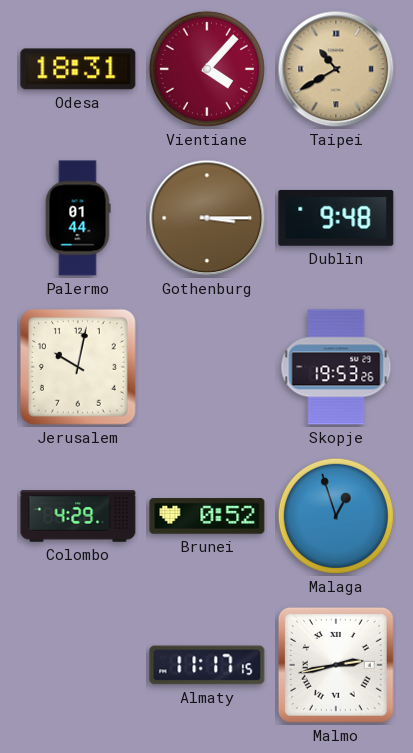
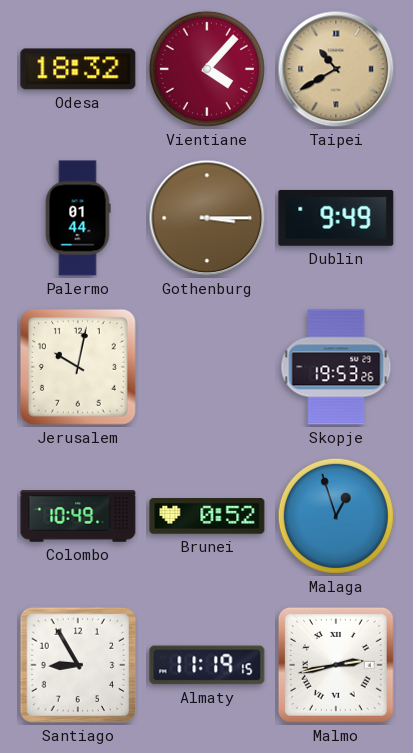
Odesa: 18:31 -> 18:32
Dublin: 9:48 -> 9:49
Colombo: 4:29 -> 10:49
Santiago: none -> 8:55
Almaty: 11:17 -> 11:19
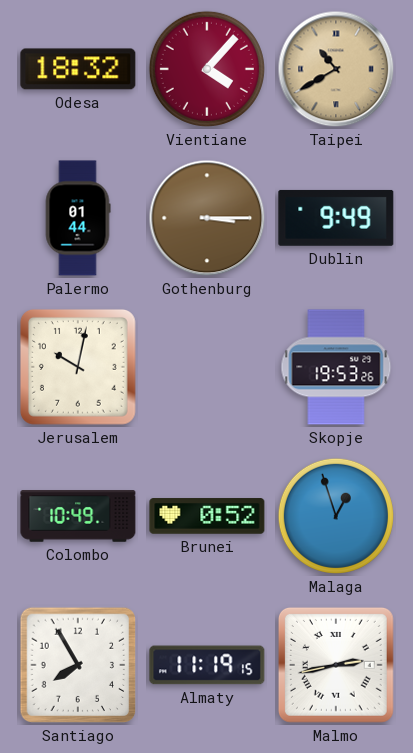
Santiago: 8:55 -> 7:55
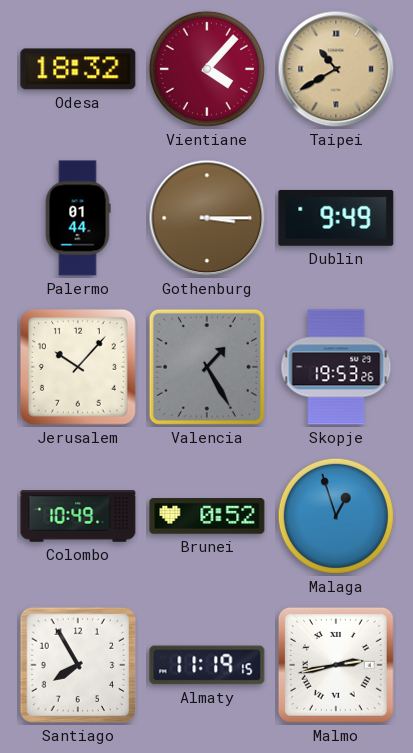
Jerusalem: 10:02 -> 10:07
Valencia: none -> 1:25
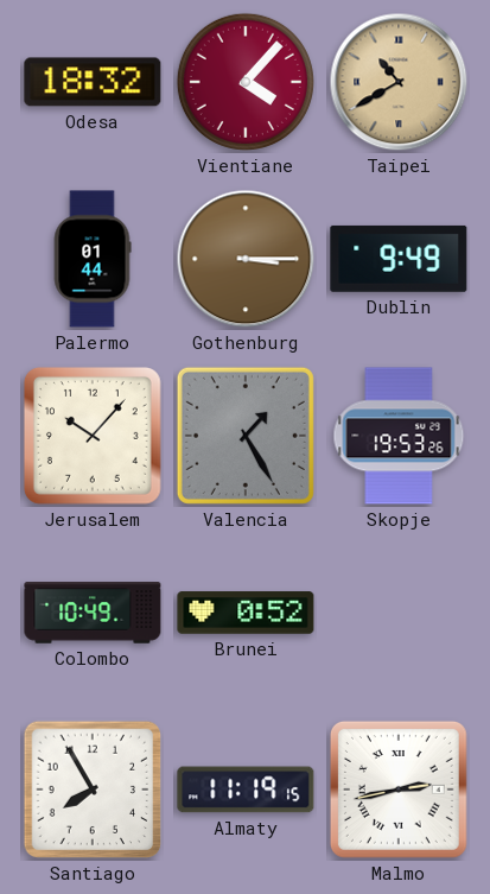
Malaga: 12:57 -> none
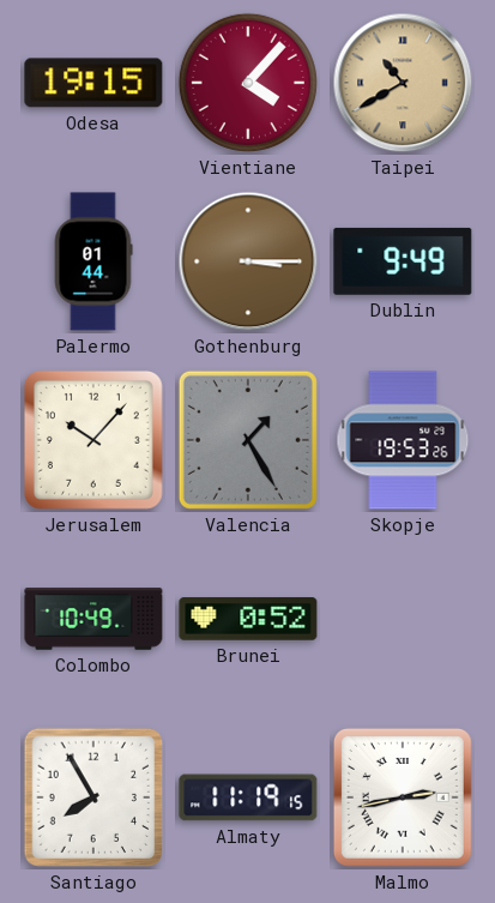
Odesa: 18:32 -> 19:15
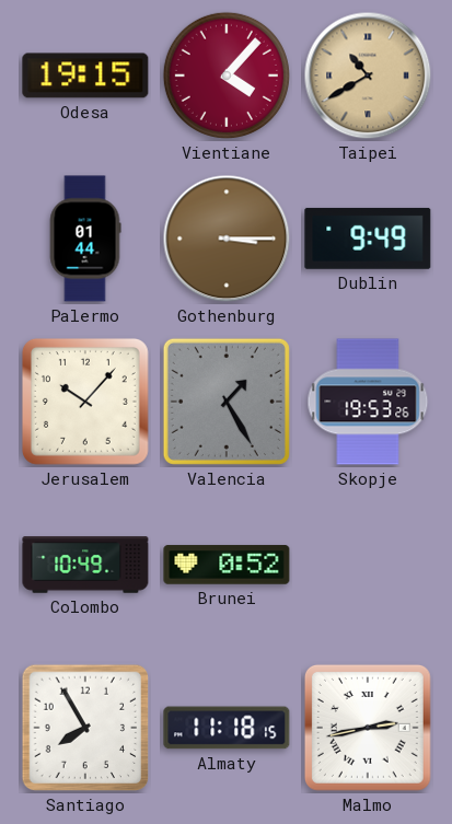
Almaty: 11:19 -> 11:18
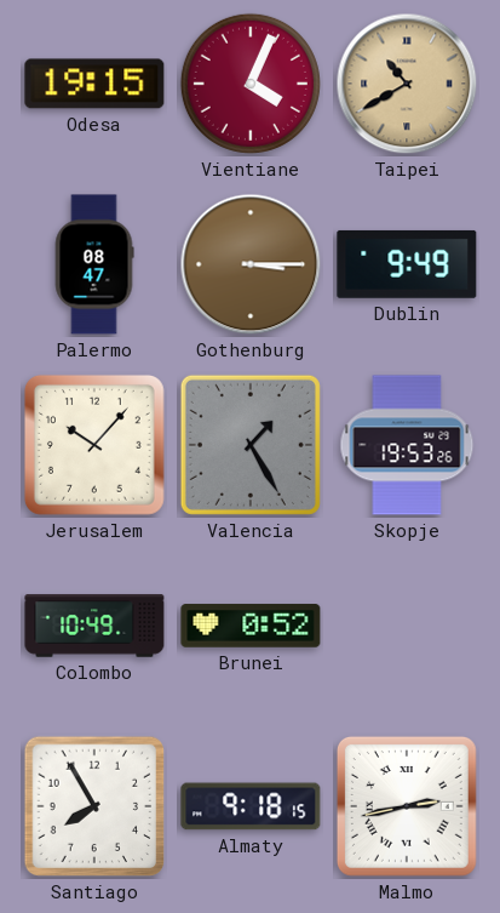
Vientiane: 4:07 -> 4:04
Palermo: 01:44 -> 08:47
Almaty: 11:18 -> 9:18
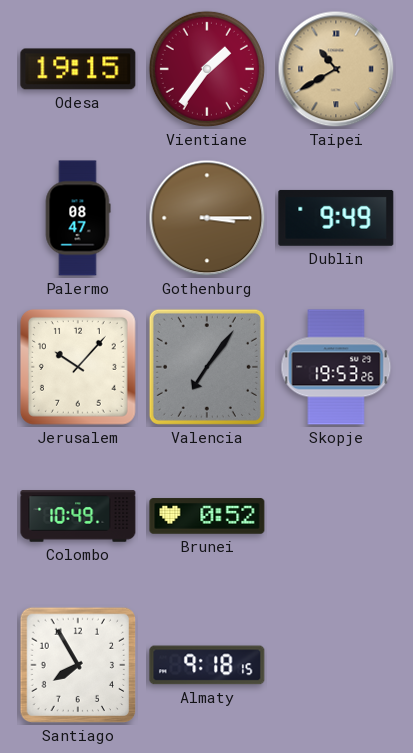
Vientiane: 4:04 -> 1:36
Valencia: 1:25 -> 7:06
Malmo: 2:43 -> none
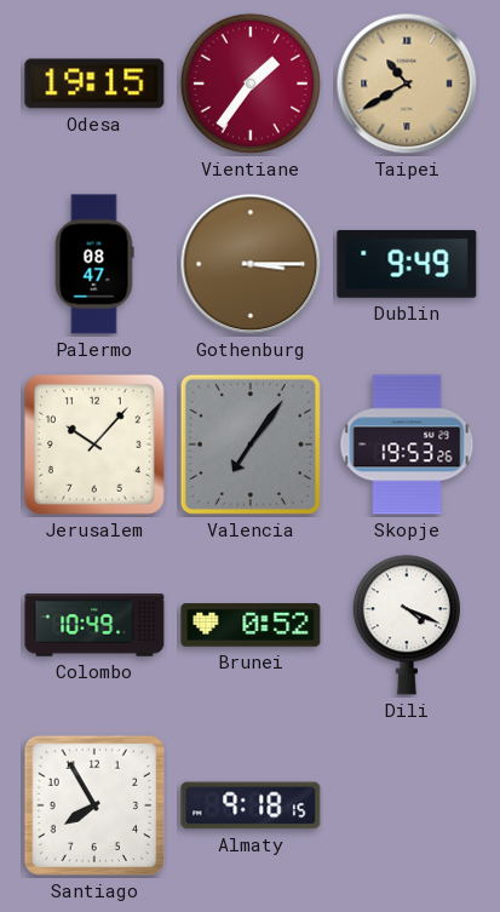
Dili: none -> 4:19
